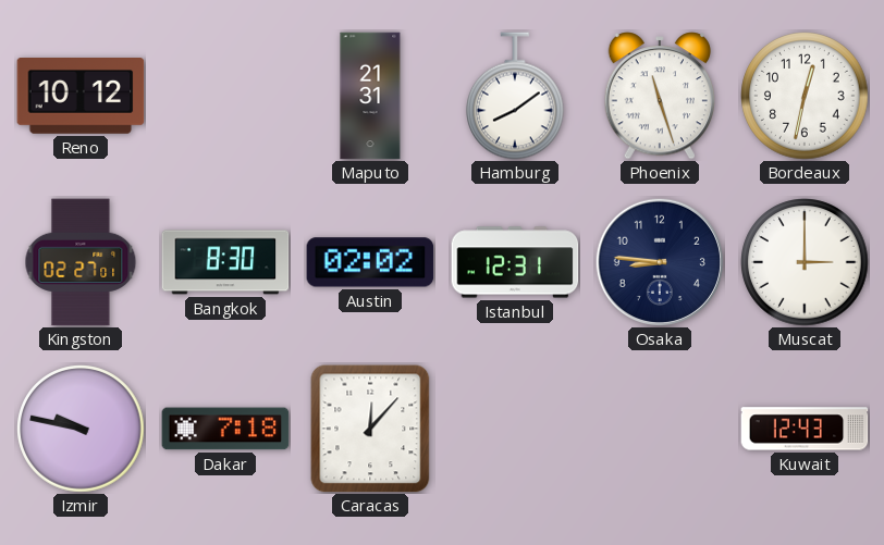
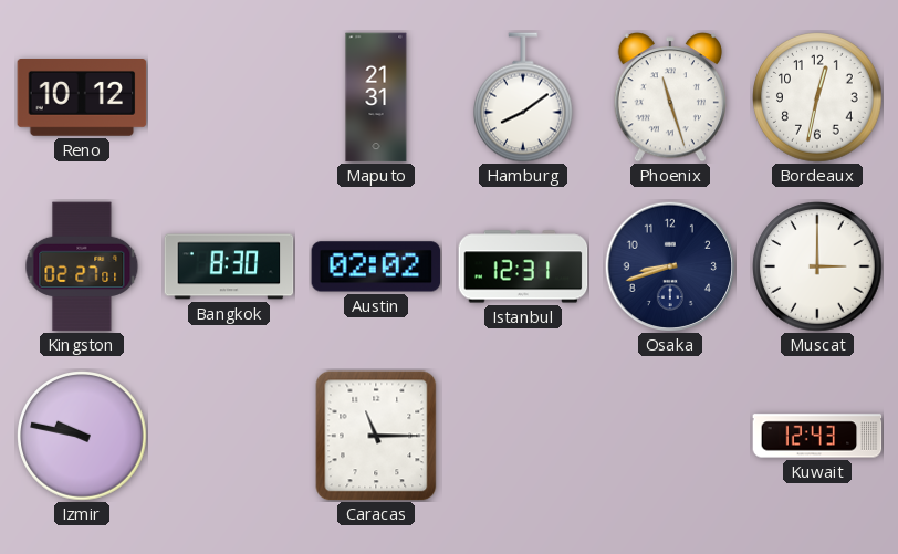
Osaka: 8:46 -> 8:42
Dakar: 7:18 -> none
Caracas: 12:07 -> 11:15
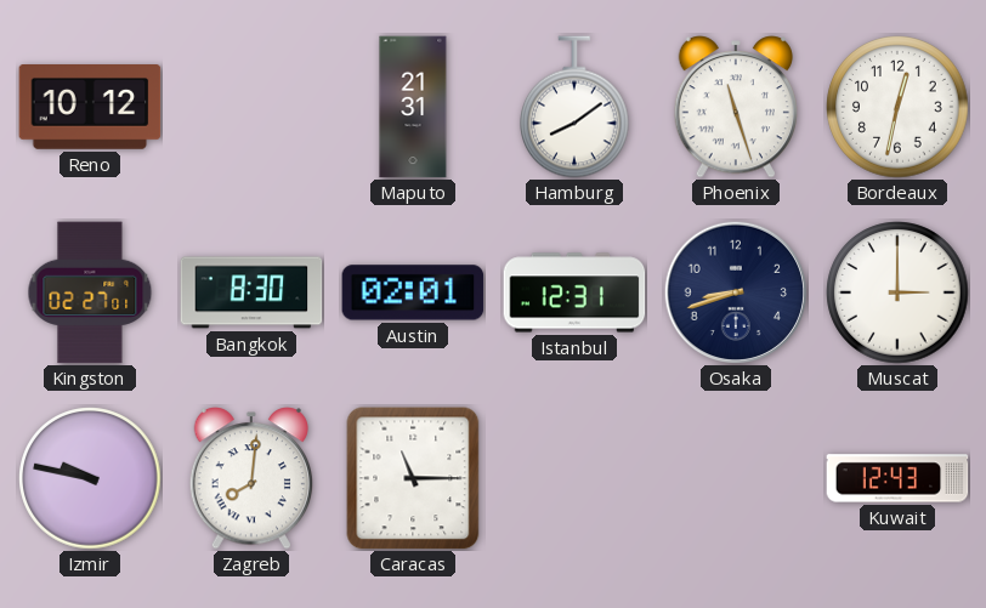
Austin: 02:02 -> 02:01
Zagreb: none -> 8:01
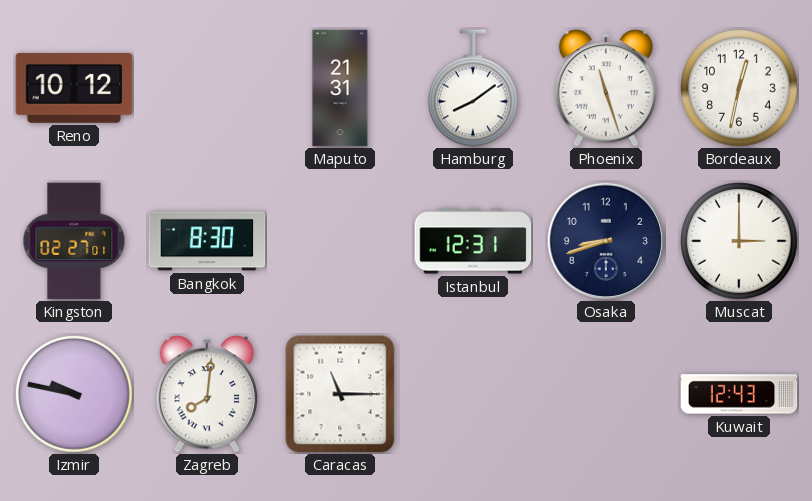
Austin: 02:01 -> none
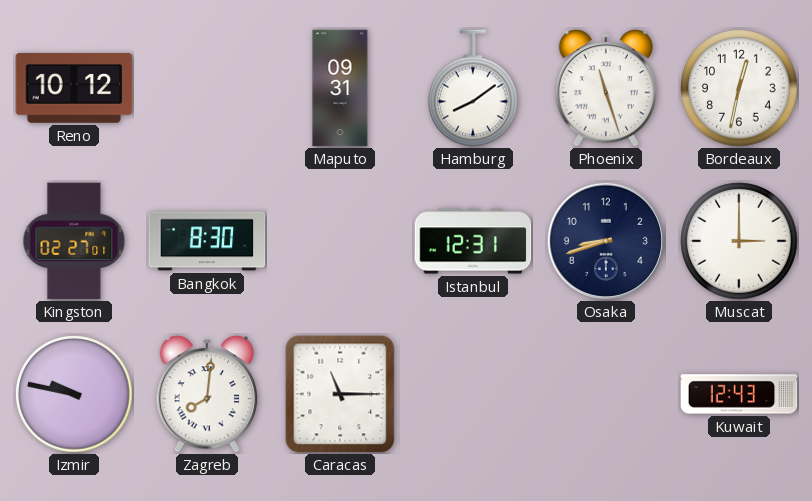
Maputo: 21:31 -> 09:31
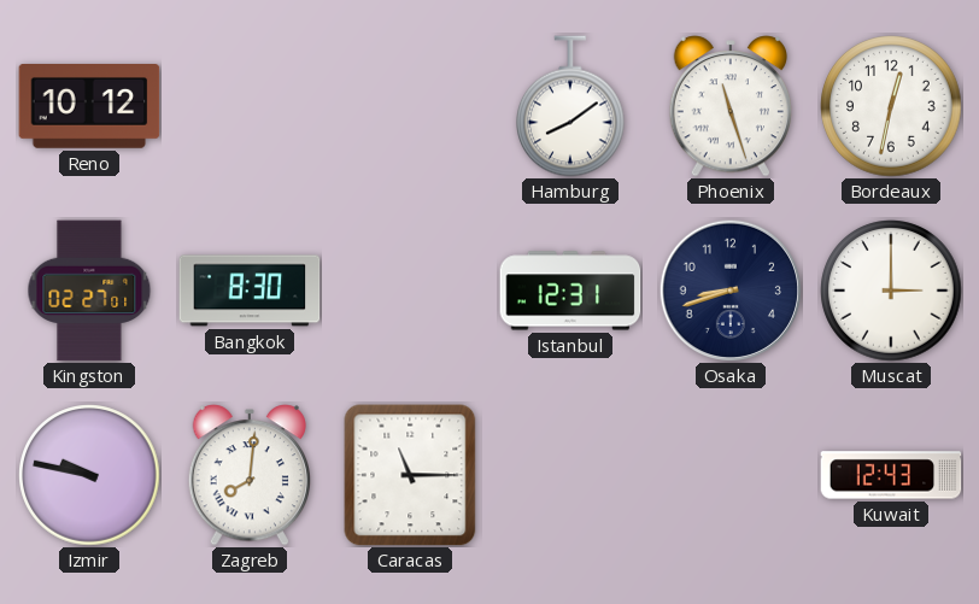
Maputo: 09:31 -> none
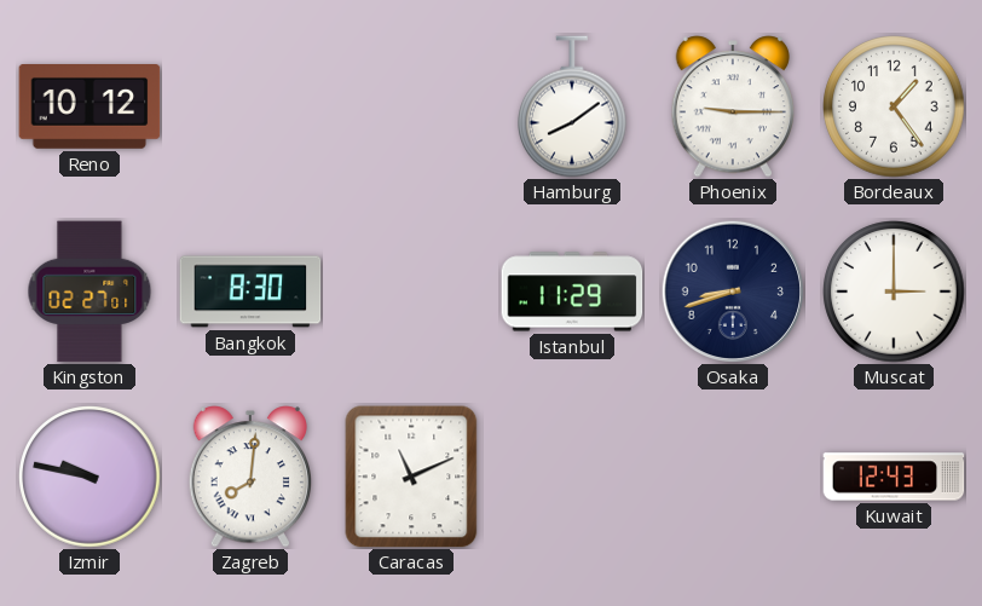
Phoenix: 11:27 -> 9:15
Bordeaux: 12:32 -> 1:24
Istanbul: 12:31 -> 11:29
Caracas: 11:15 -> 11:11
